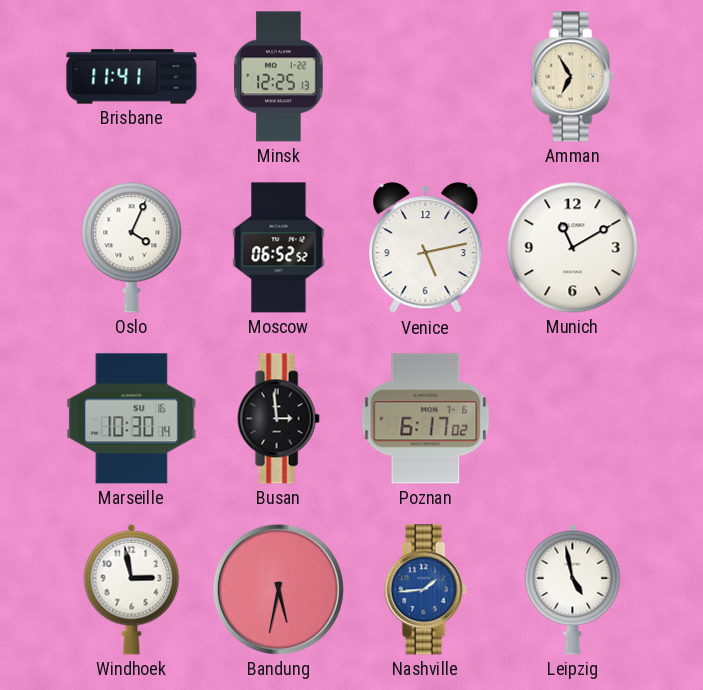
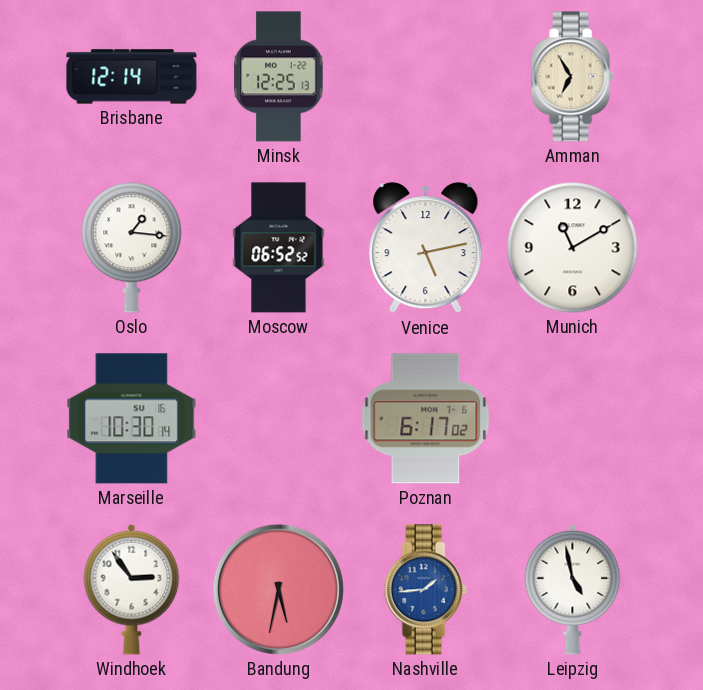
Brisbane: 11:41 -> 12:14
Oslo: 4:04 -> 1:16
Busan: 2:59 -> none
Windhoek: 2:58 -> 2:54
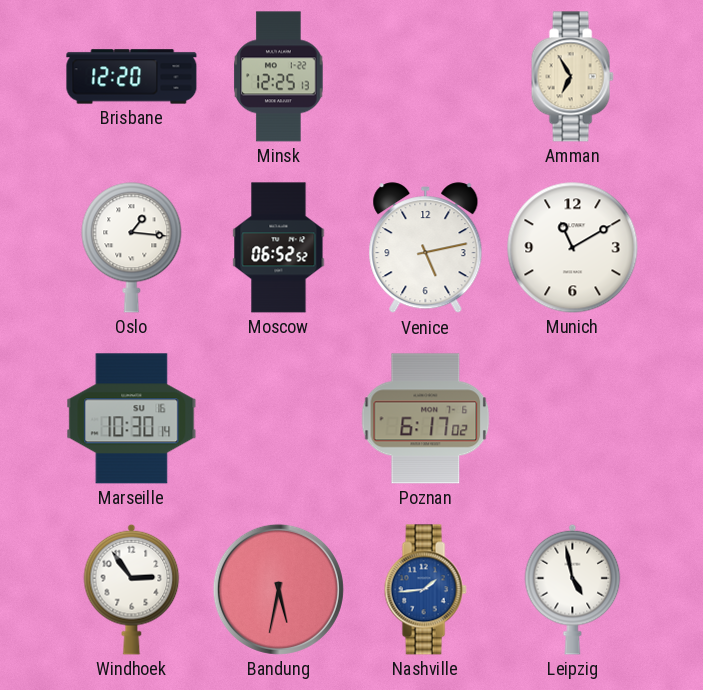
Brisbane: 12:14 -> 12:20
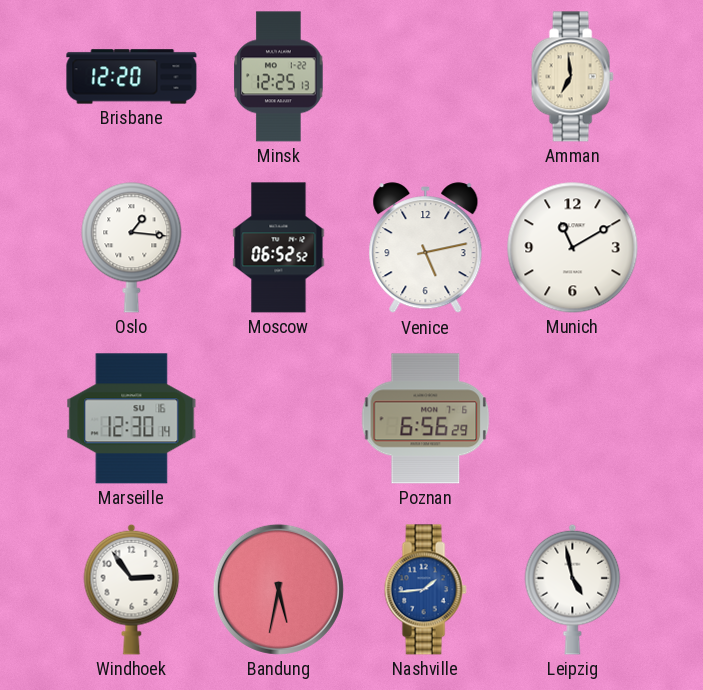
Amman: 6:55 -> 6:59
Marseille: 10:30 -> 12:30
Poznan: 6:17 -> 6:56
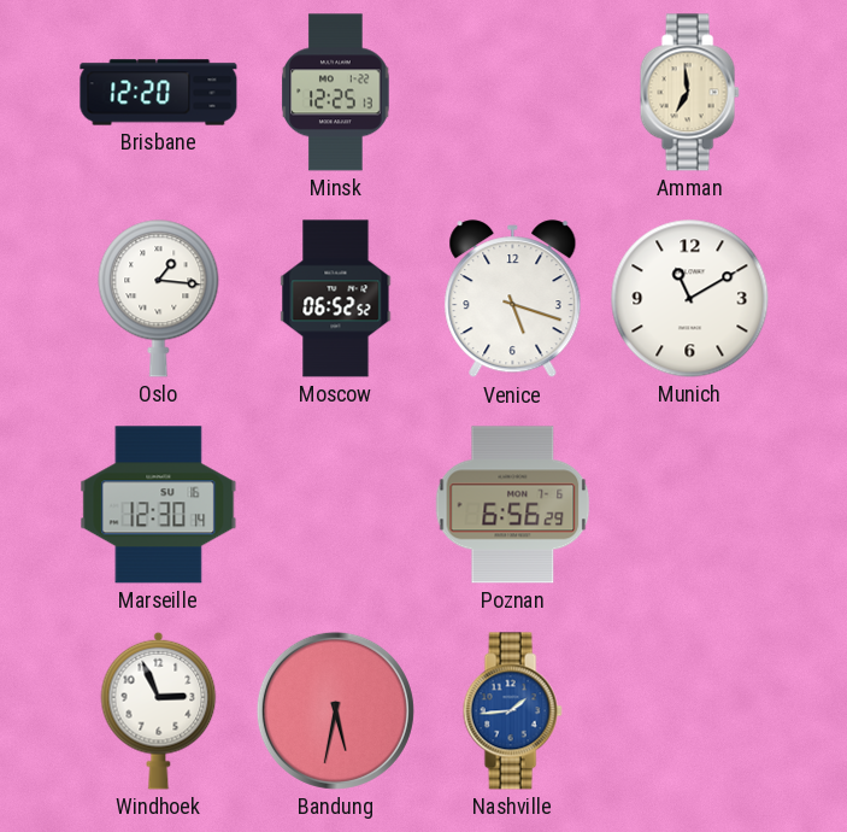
Venice: 5:13 -> 5:18
Windhoek: 2:54 -> 2:56
Leipzig: 4:58 -> none
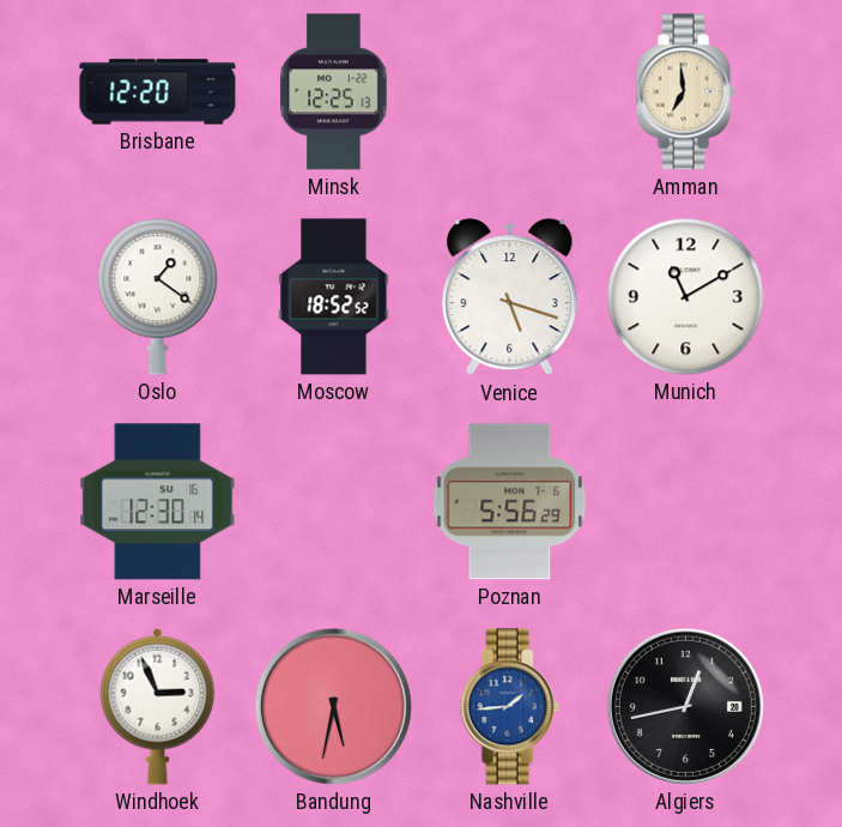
Oslo: 1:16 -> 1:21
Moscow: 06:52 -> 18:52
Poznan: 6:56 -> 5:56
Algiers: none -> 12:43
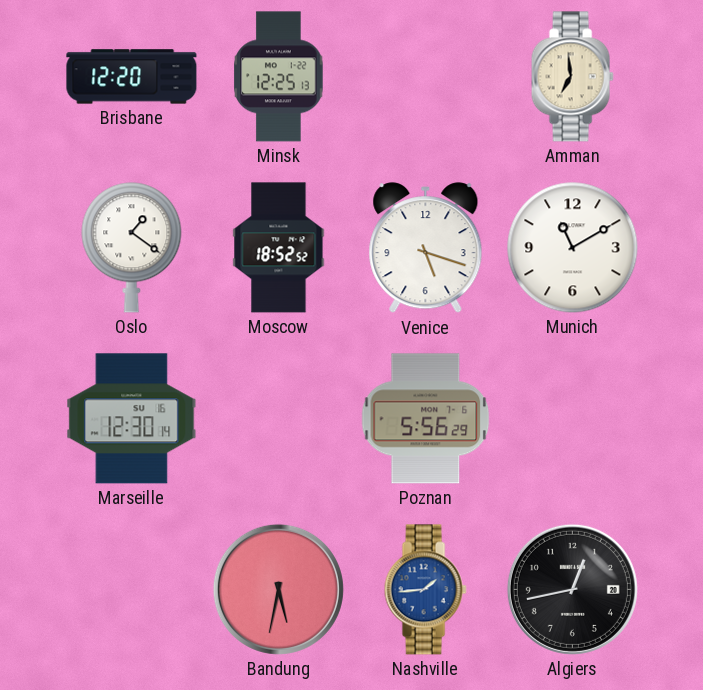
Windhoek: 2:56 -> none
